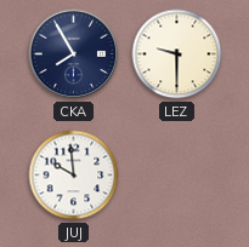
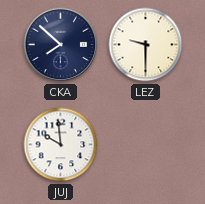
CKA: 7:55 -> 7:52
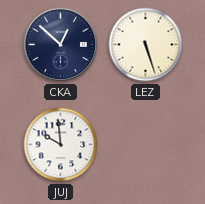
CKA: 7:52 -> 12:52
LEZ: 9:30 -> 5:27
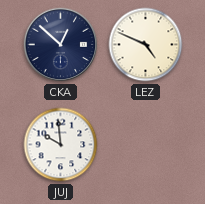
LEZ: 5:27 -> 4:49
